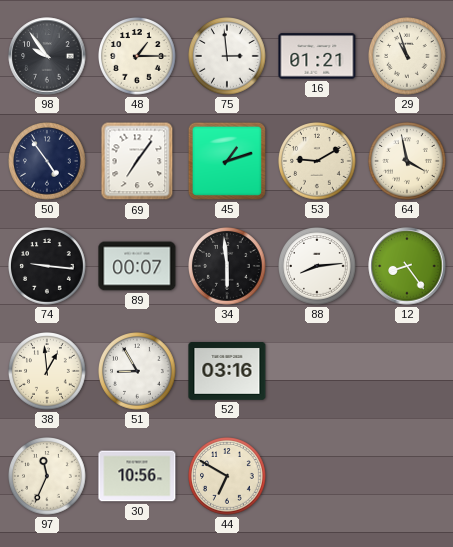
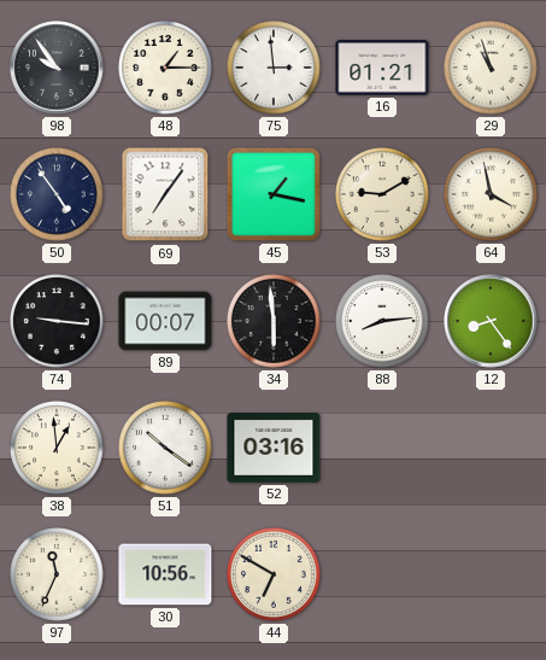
45: 1:12 -> 1:17
51: 8:55 -> 10:21
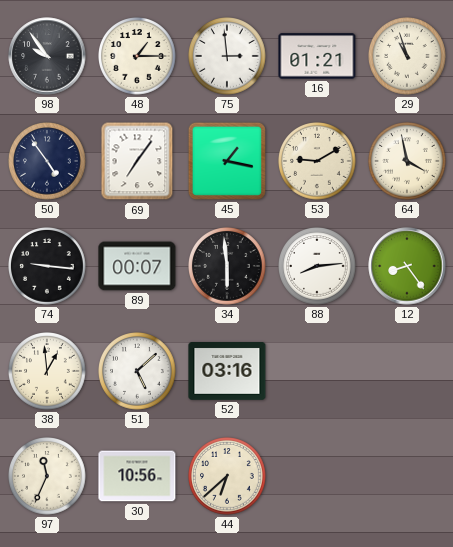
51: 10:21 -> 5:08
44: 6:50 -> 6:38
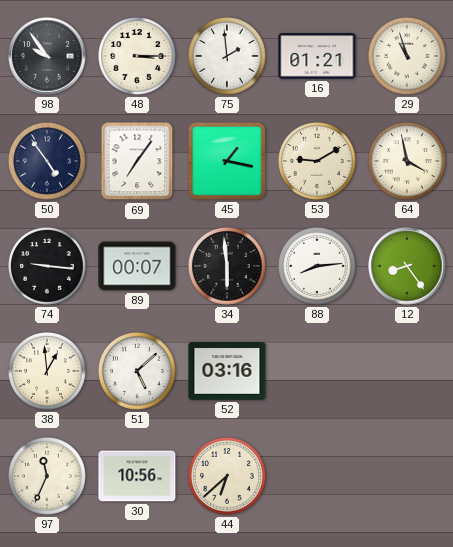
48: 1:15 -> 3:15
75: 2:59 -> 1:59
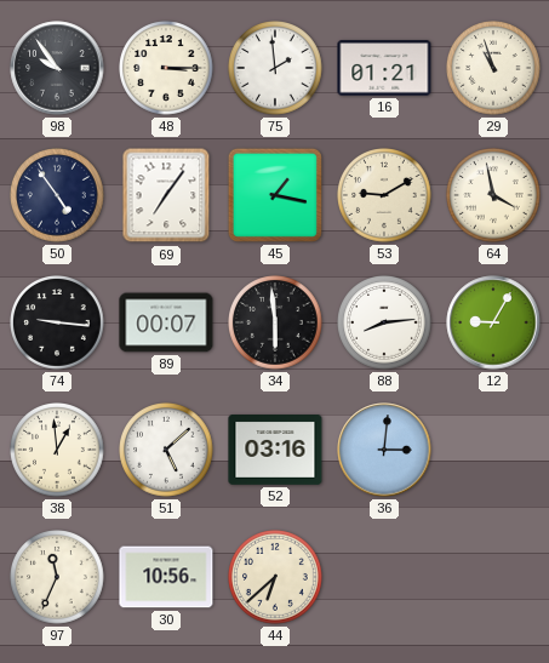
12: 8:24 -> 9:05
36: none -> 3:01
